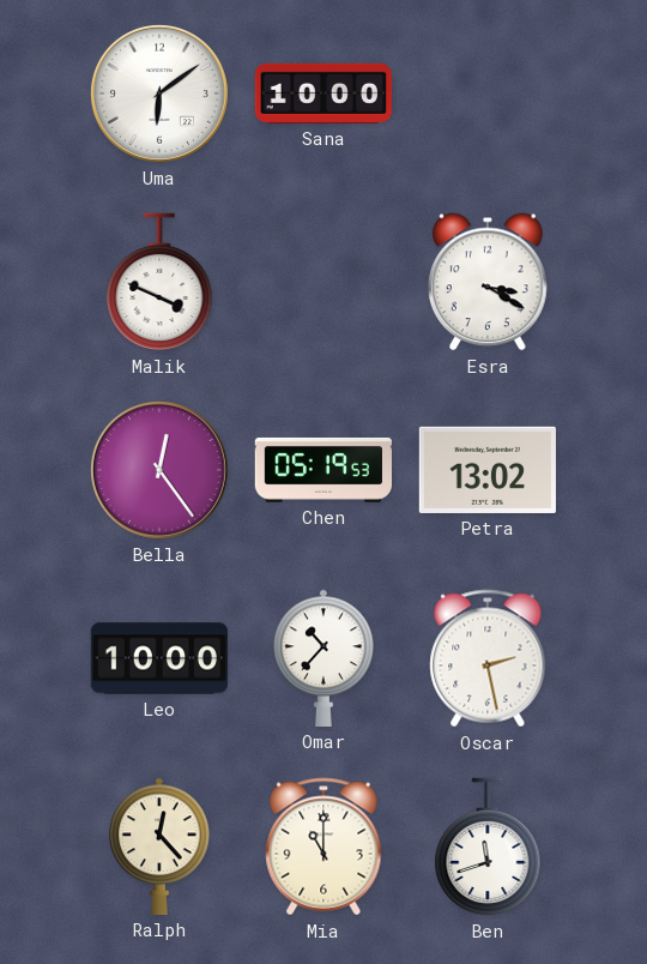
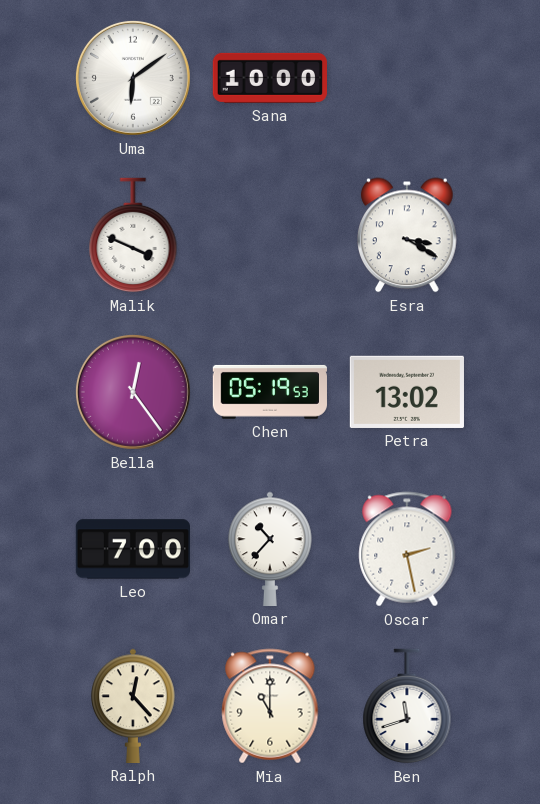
Leo: 10:00 -> 7:00
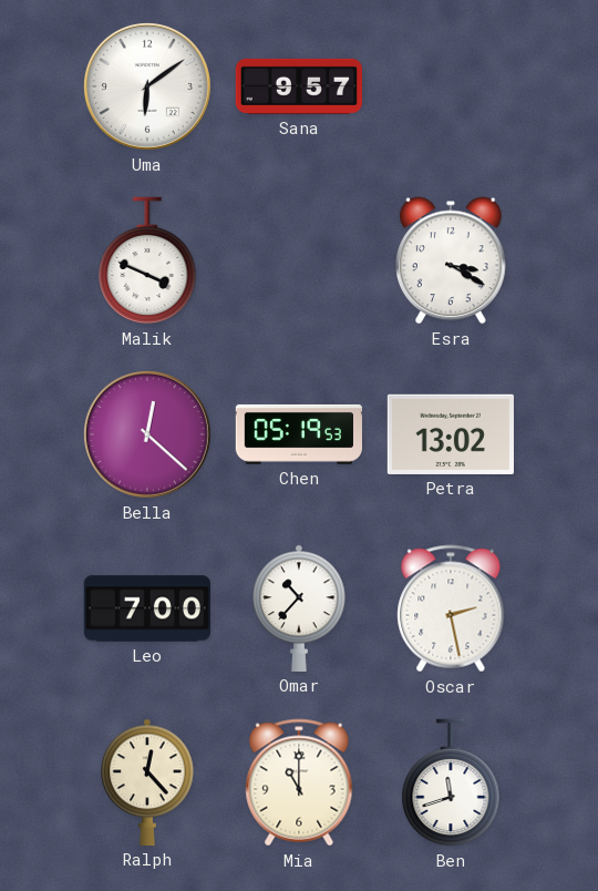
Sana: 10:00 -> 9:57
Bella: 12:24 -> 12:22
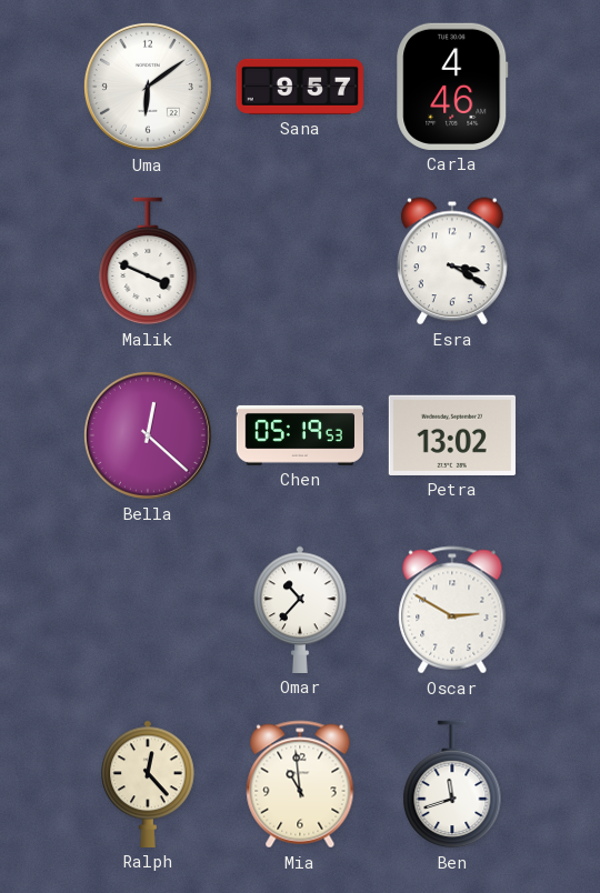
Carla: none -> 4:46
Leo: 7:00 -> none
Oscar: 2:28 -> 2:50
Mia: 11:00 -> 10:59
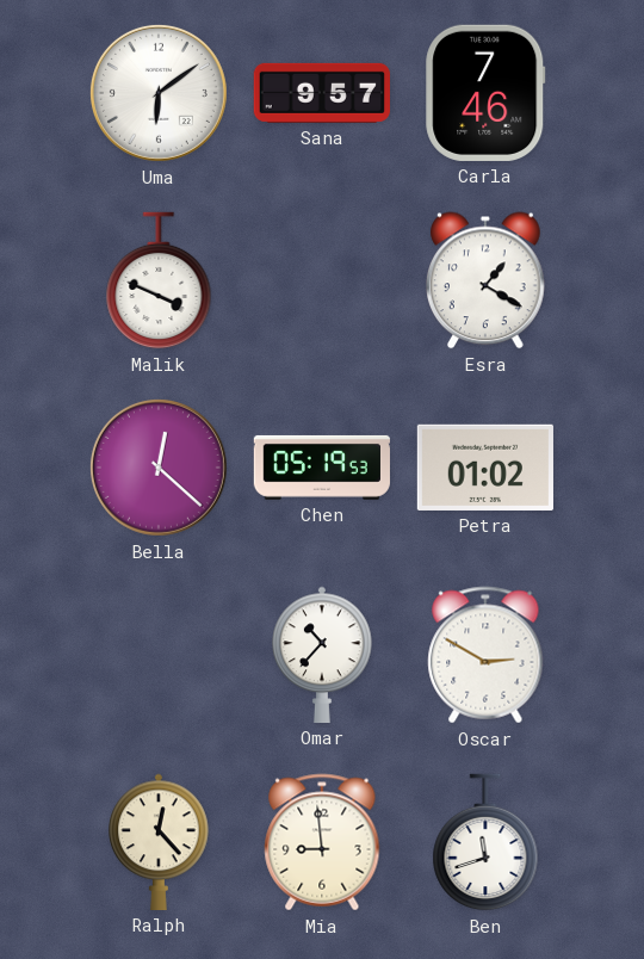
Carla: 4:46 -> 7:46
Esra: 3:20 -> 1:20
Petra: 13:02 -> 01:02
Mia: 10:59 -> 8:59
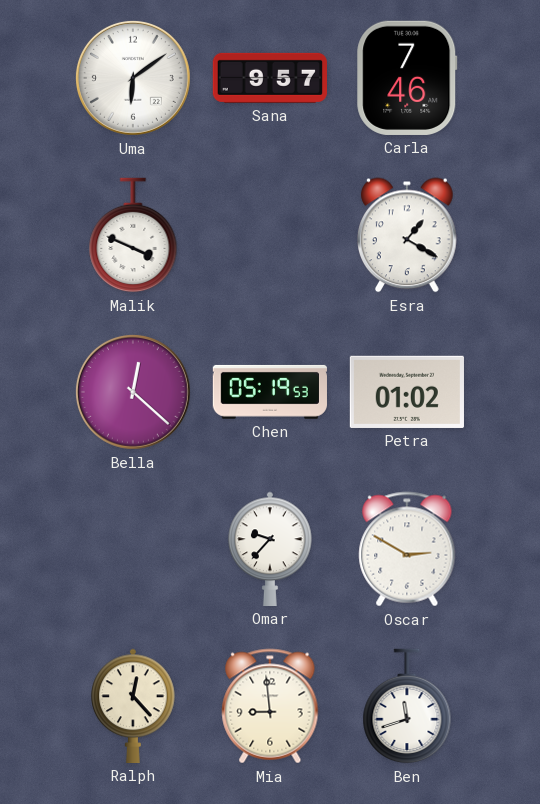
Omar: 10:37 -> 9:37
